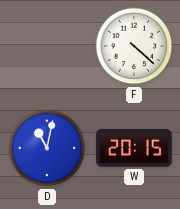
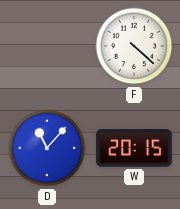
D: 11:02 -> 11:07
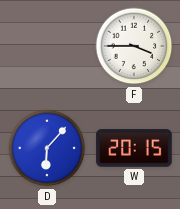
F: 4:22 -> 3:45
D: 11:07 -> 6:07
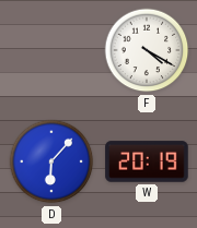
F: 3:45 -> 4:20
W: 20:15 -> 20:19
